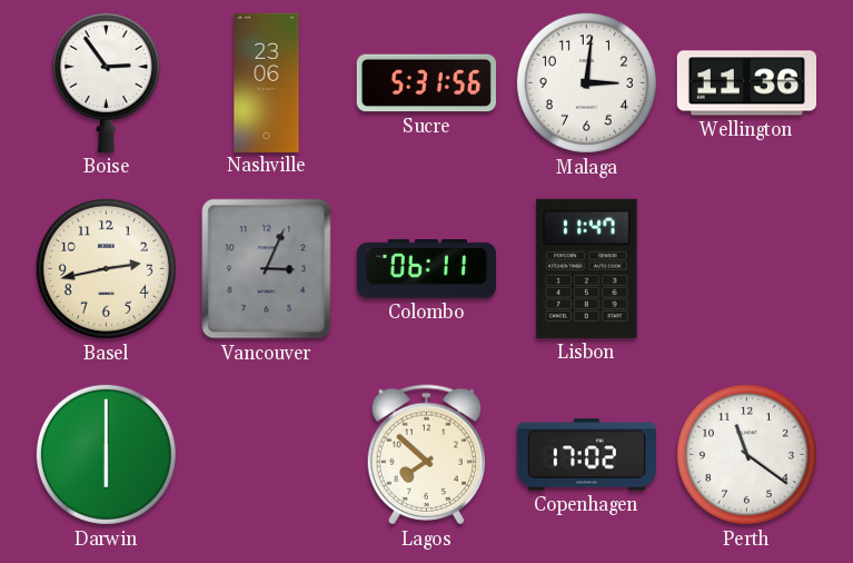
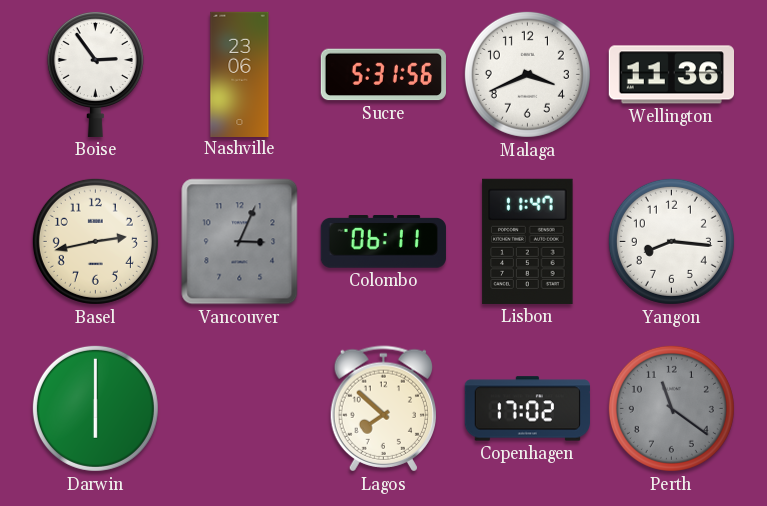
Malaga: 3:01 -> 3:41
Yangon: none -> 8:16
Perth dial: white -> grey
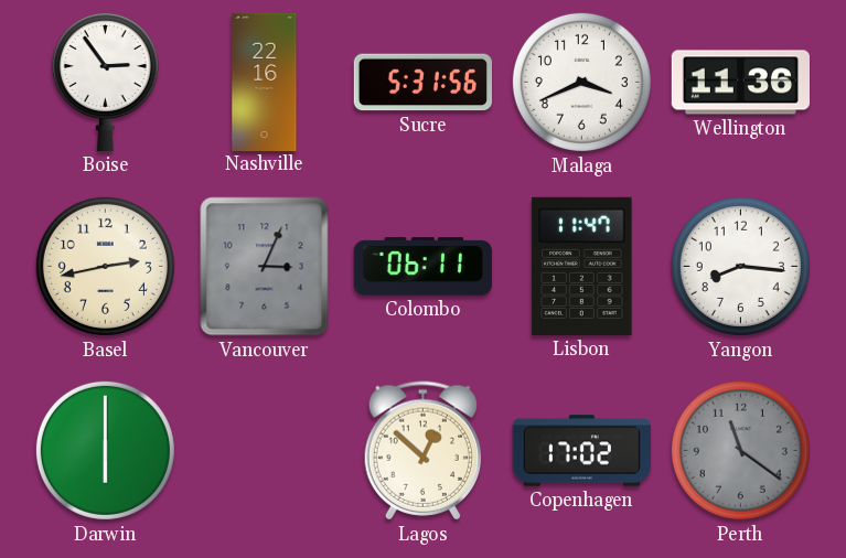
Nashville: 23:06 -> 22:16
Lagos: 7:52 -> 12:52
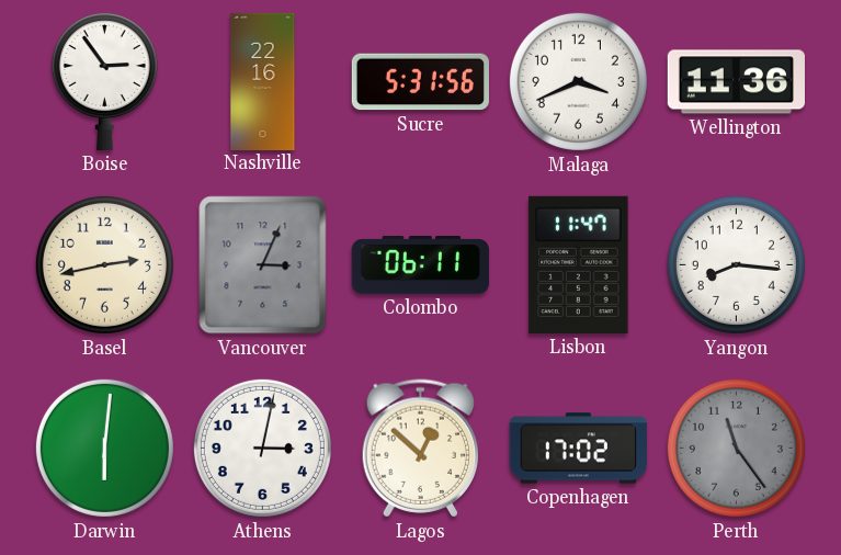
Darwin: 6:00 -> 6:01
Athens: none -> 3:02
Perth: 11:21 -> 11:24
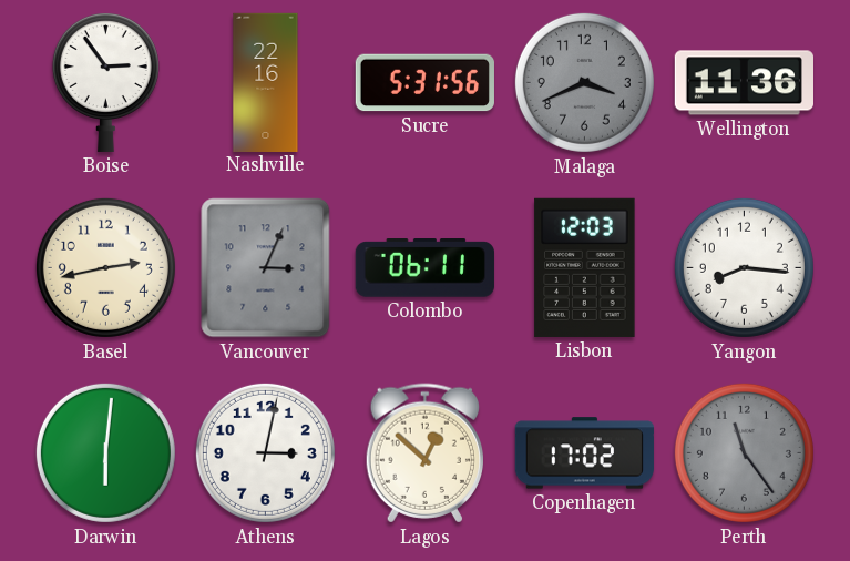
Malaga dial: white -> grey
Lisbon: 11:47 -> 12:03
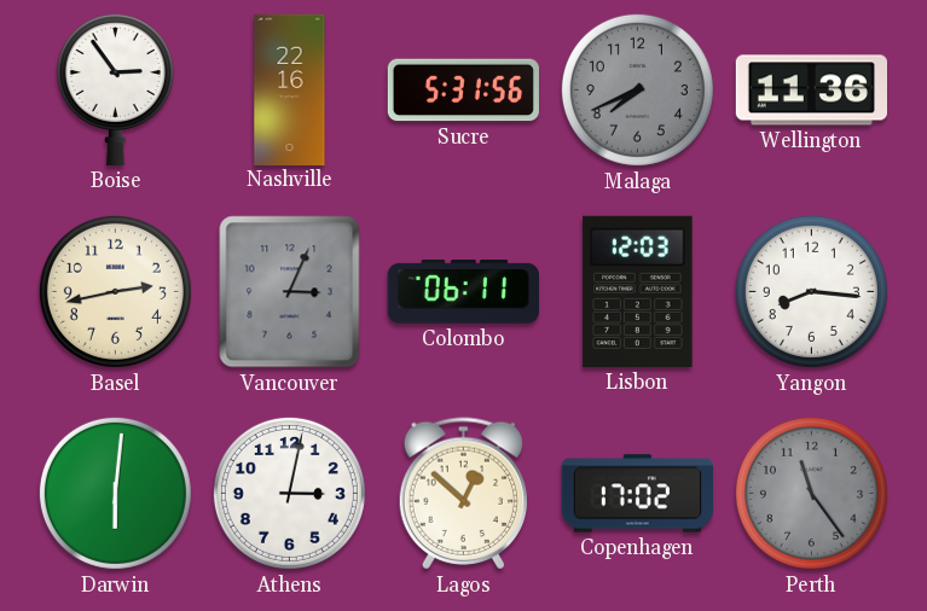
Malaga: 3:41 -> 7:41
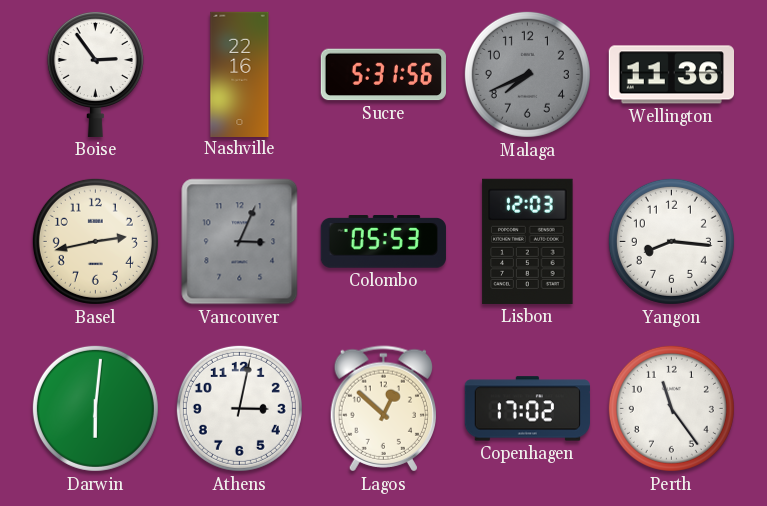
Colombo: 06:11 -> 05:53
Perth dial: grey -> white
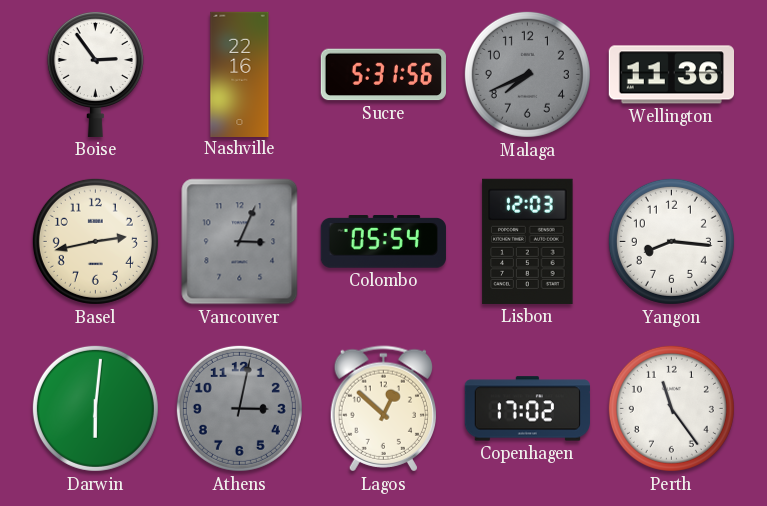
Colombo: 05:53 -> 05:54
Athens dial: white -> grey
